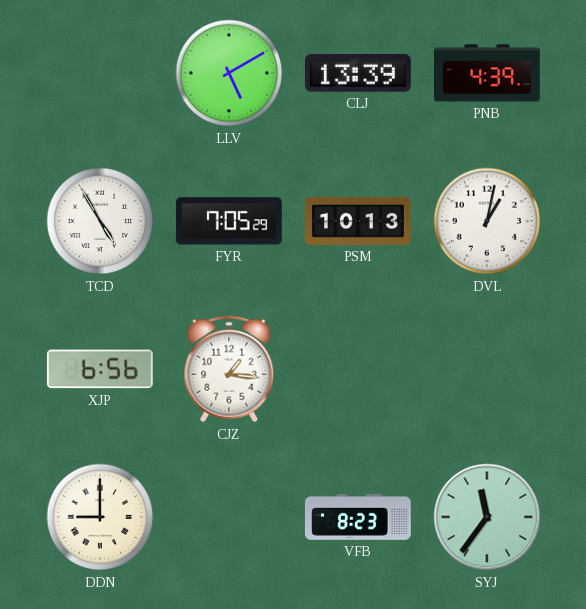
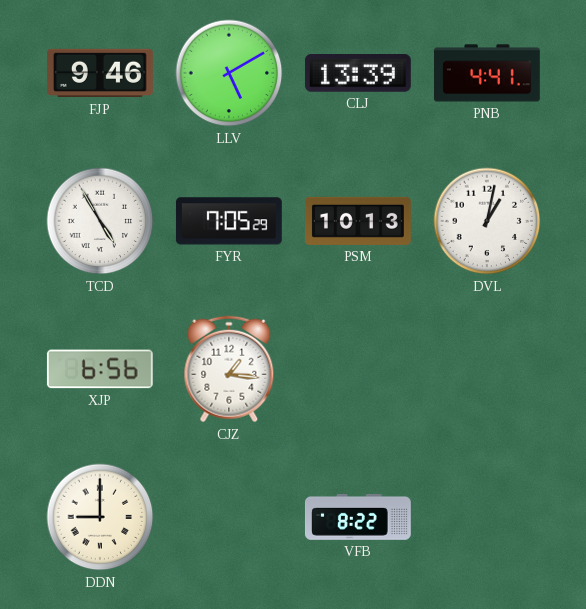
FJP: none -> 9:46
PNB: 4:39 -> 4:41
VFB: 8:23 -> 8:22
SYJ: 11:36 -> none
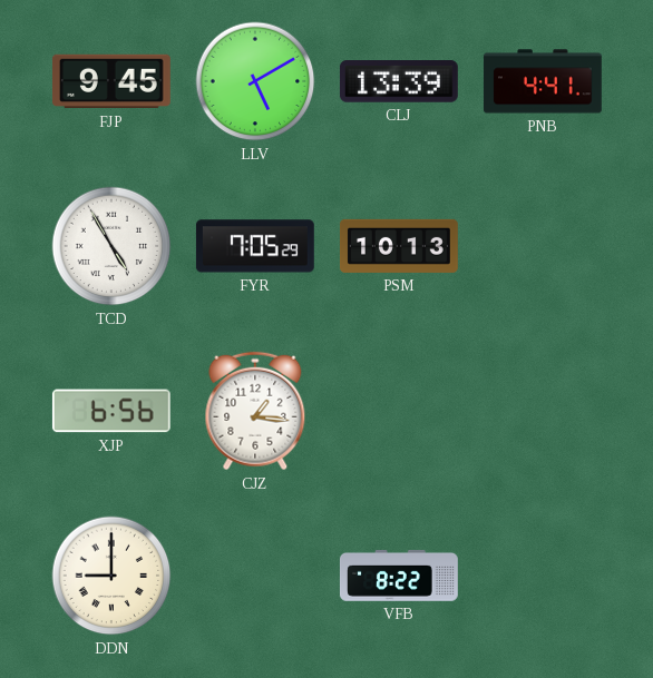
FJP: 9:46 -> 9:45
DVL: 1:02 -> none
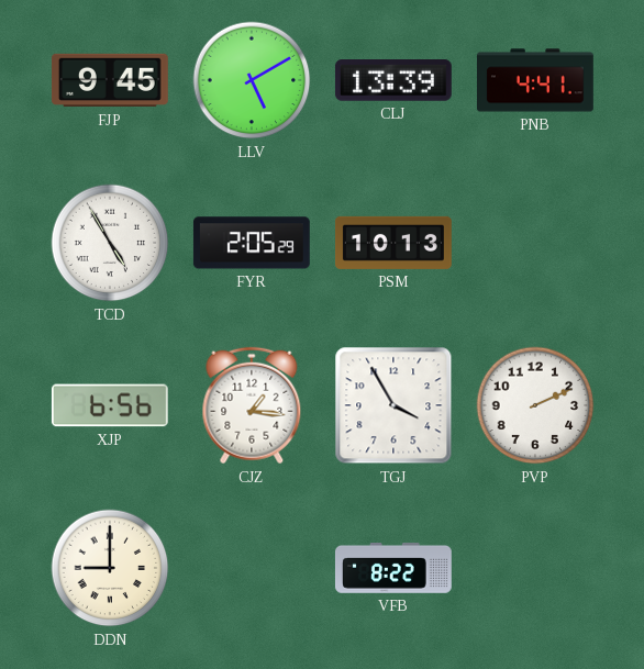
FYR: 7:05 -> 2:05
TGJ: none -> 3:55
PVP: none -> 2:11
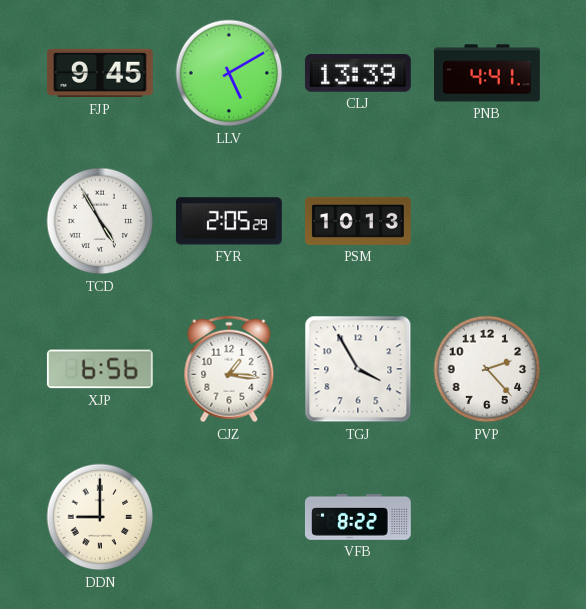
PVP: 2:11 -> 2:23
